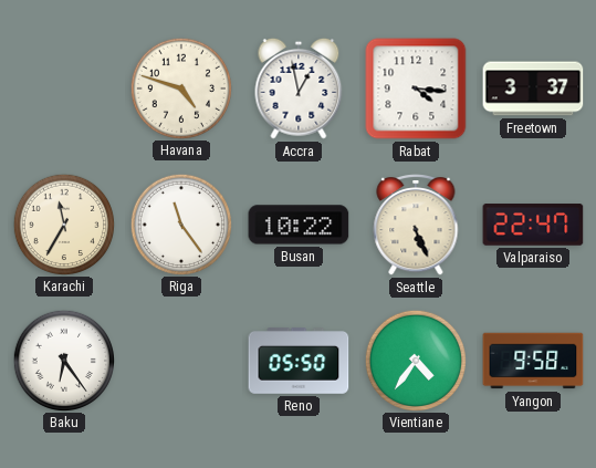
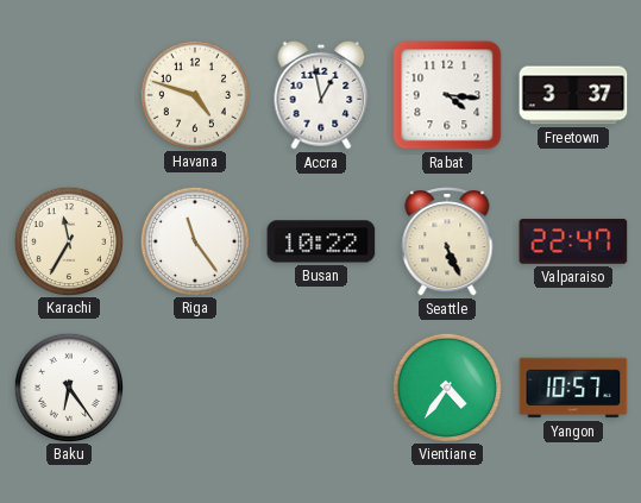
Reno: 05:50 -> none
Yangon: 9:58 -> 10:57
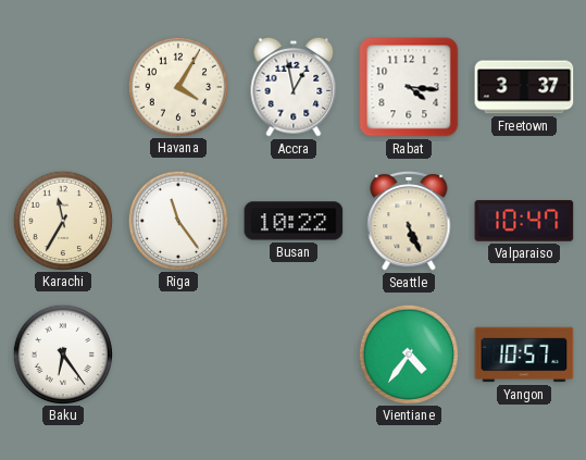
Havana: 4:48 -> 4:05
Valparaiso: 22:47 -> 10:47
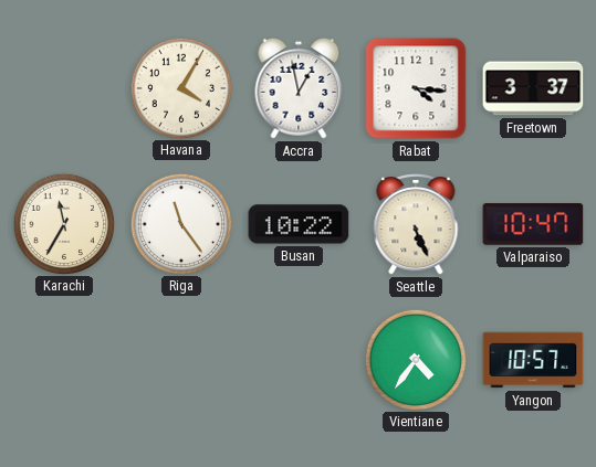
Baku: 6:24 -> none
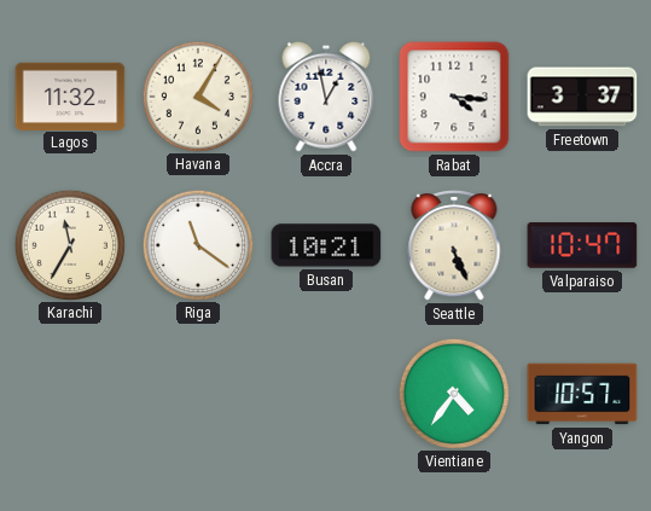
Lagos: none -> 11:32
Riga: 11:24 -> 11:21
Busan: 10:22 -> 10:21
